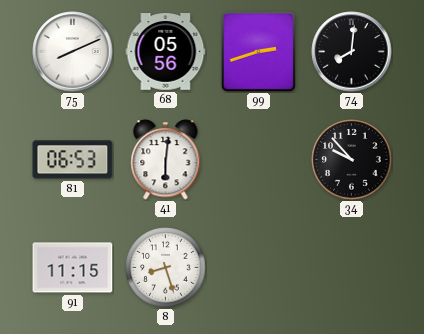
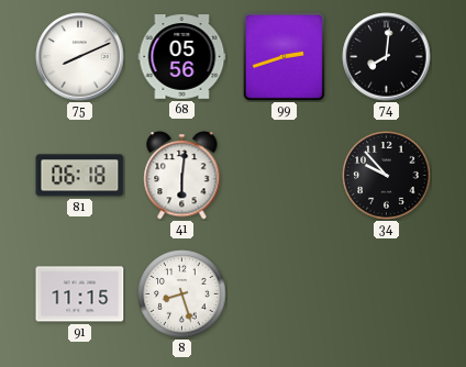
81: 06:53 -> 06:18
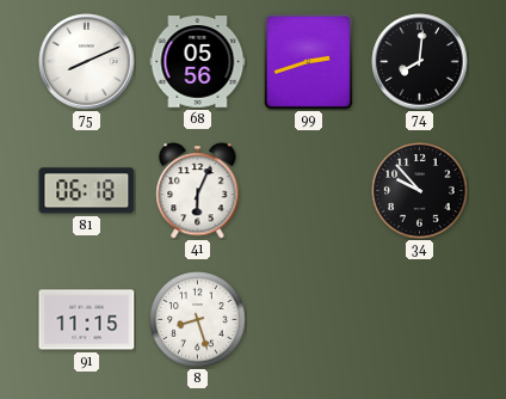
41: 6:01 -> 6:04
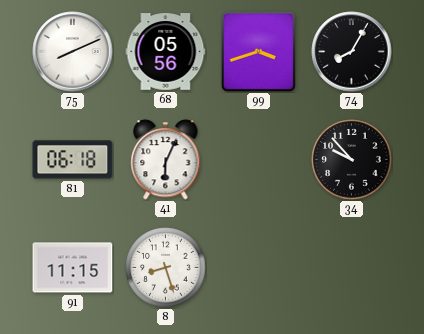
99: 2:42 -> 3:42
74: 8:01 -> 8:05
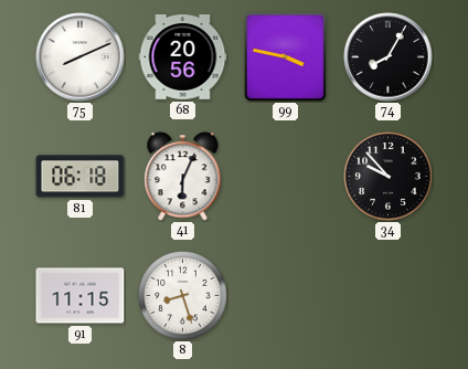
68: 05:56 -> 20:56
99: 3:42 -> 3:47
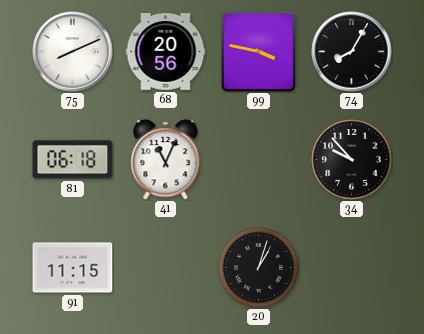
41: 6:04 -> 11:04
8: 8:27 -> none
20: none -> 1:03
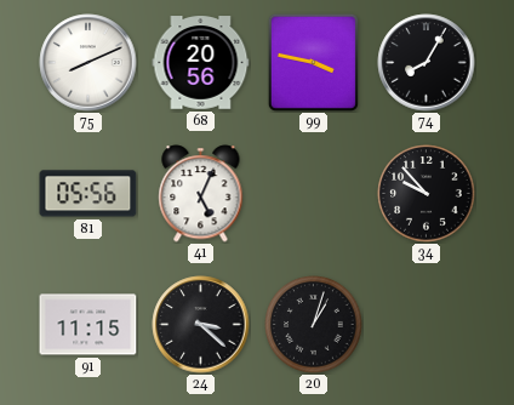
81: 06:18 -> 05:56
41: 11:04 -> 5:04
24: none -> 3:22
